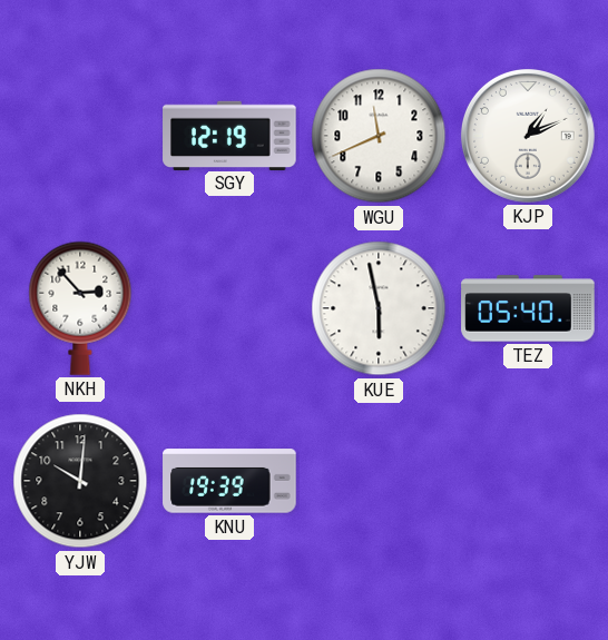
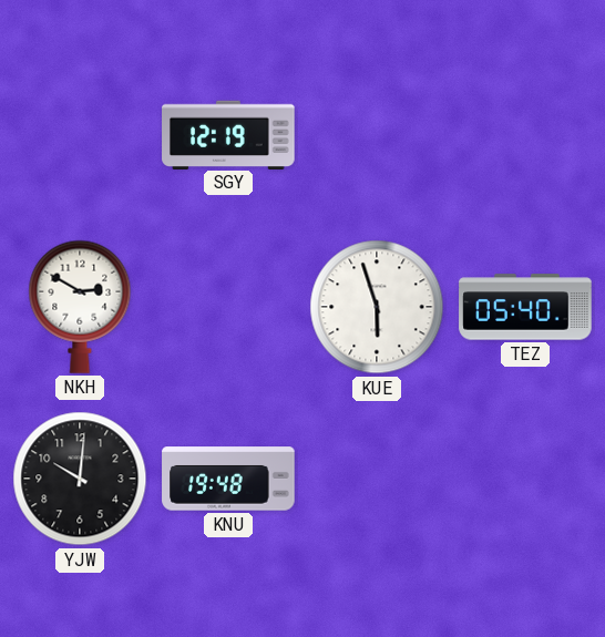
WGU: 11:41 -> none
KJP: 1:11 -> none
NKH: 2:53 -> 2:50
KUE: 5:58 -> 5:57
KNU: 19:39 -> 19:48
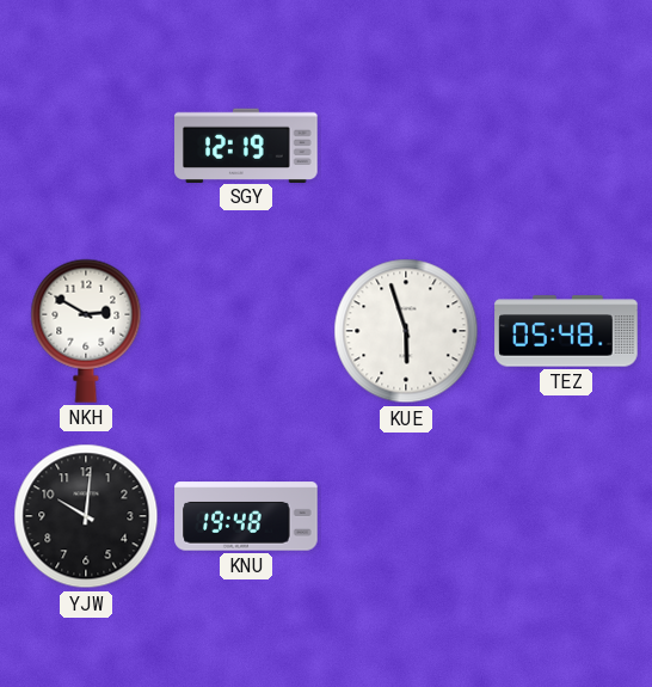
TEZ: 05:40 -> 05:48
